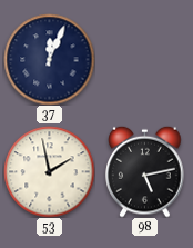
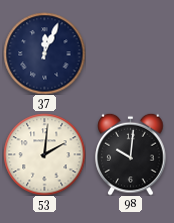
53: 1:58 -> 2:01
98: 5:13 -> 10:01
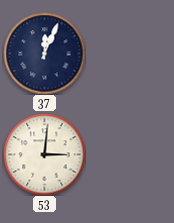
53: 2:01 -> 3:01
98: 10:01 -> none
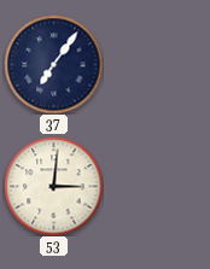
37: 12:04 -> 7:06
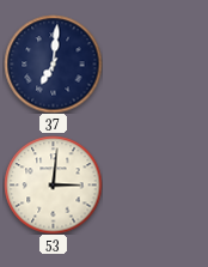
37: 7:06 -> 7:01
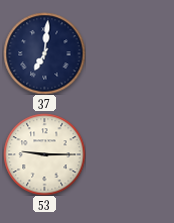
53: 3:01 -> 9:15
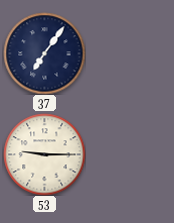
37: 7:01 -> 7:06
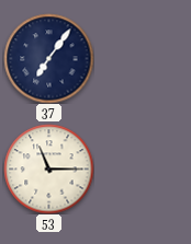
53: 9:15 -> 11:15
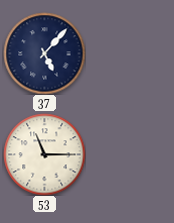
37: 7:06 -> 5:07
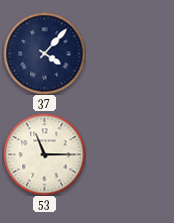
37: 5:07 -> 4:07
